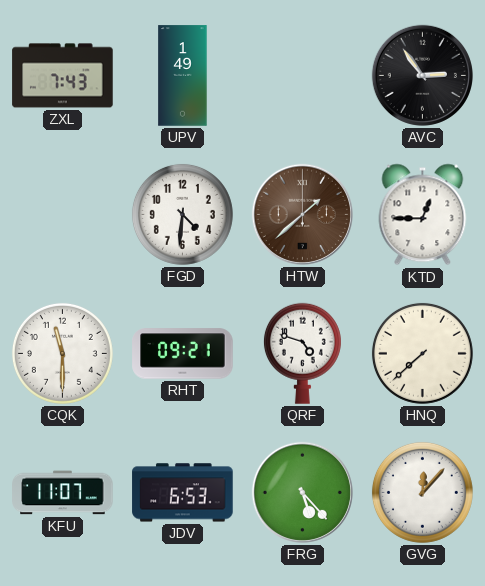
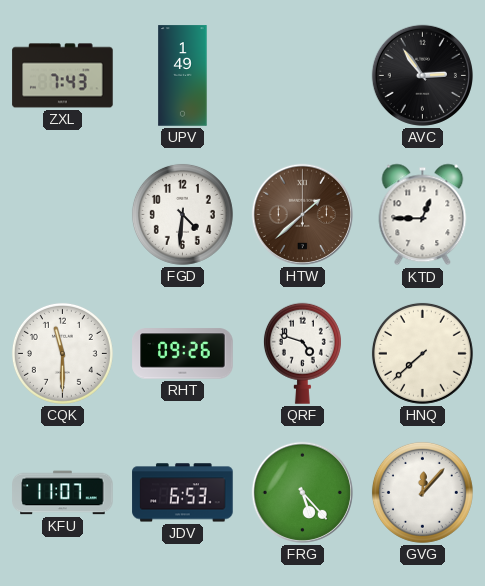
RHT: 09:21 -> 09:26
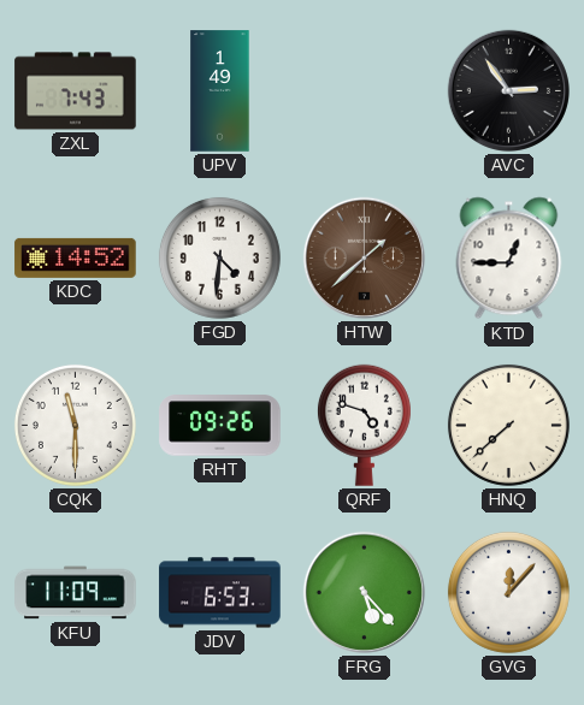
KDC: none -> 14:52
KFU: 11:07 -> 11:09
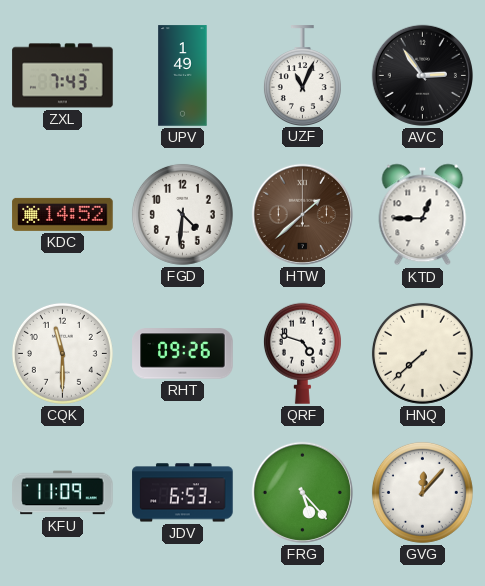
UZF: none -> 11:04
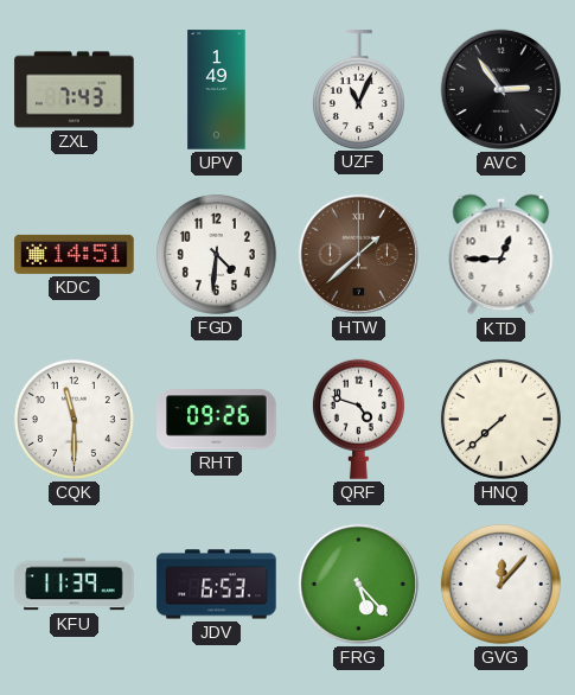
KDC: 14:52 -> 14:51
KFU: 11:09 -> 11:39
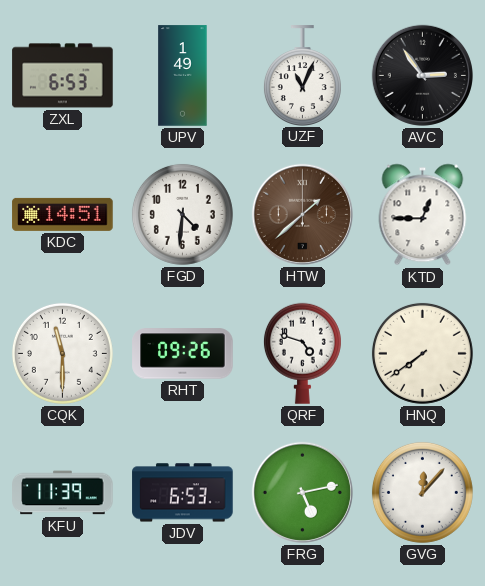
ZXL: 7:43 -> 6:53
HNQ: 7:38 -> 7:39
FRG: 5:23 -> 5:13
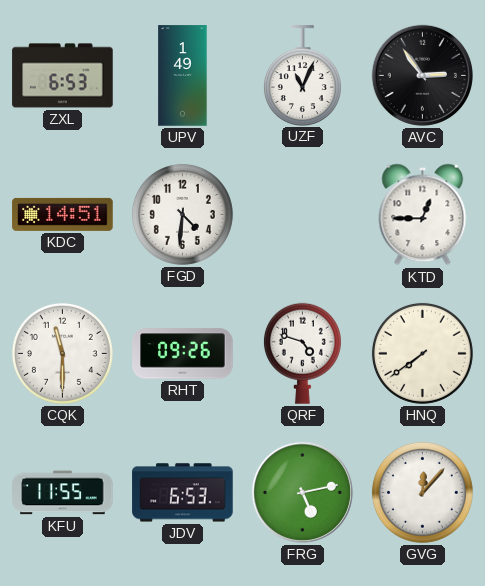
HTW: 1:38 -> none
KFU: 11:39 -> 11:55
